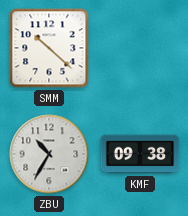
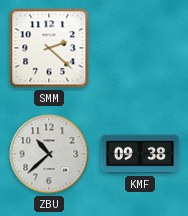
SMM: 10:22 -> 2:22
ZBU: 10:35 -> 10:38
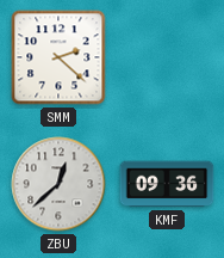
ZBU: 10:38 -> 12:38
KMF: 09:38 -> 09:36
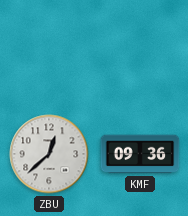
SMM: 2:22 -> none
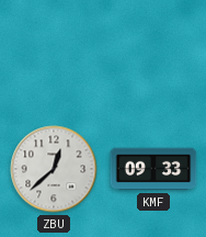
KMF: 09:36 -> 09:33
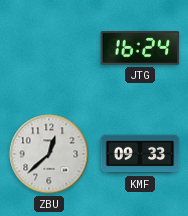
JTG: none -> 16:24
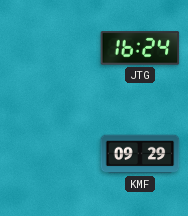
ZBU: 12:38 -> none
KMF: 09:33 -> 09:29
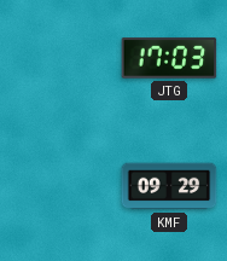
JTG: 16:24 -> 17:03
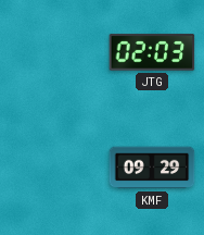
JTG: 17:03 -> 02:03
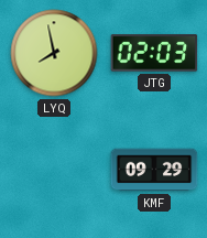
LYQ: none -> 7:58
